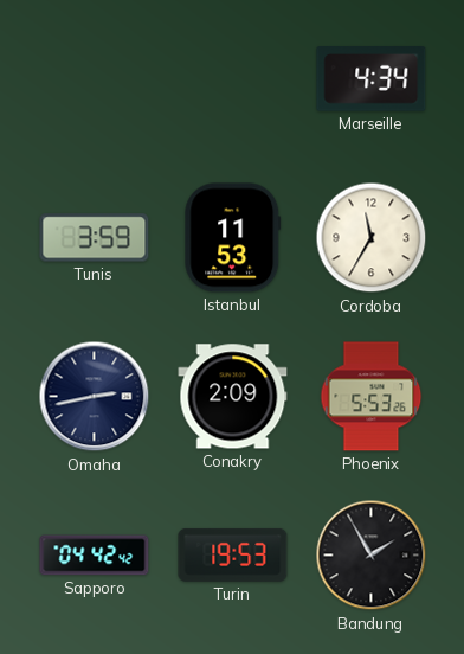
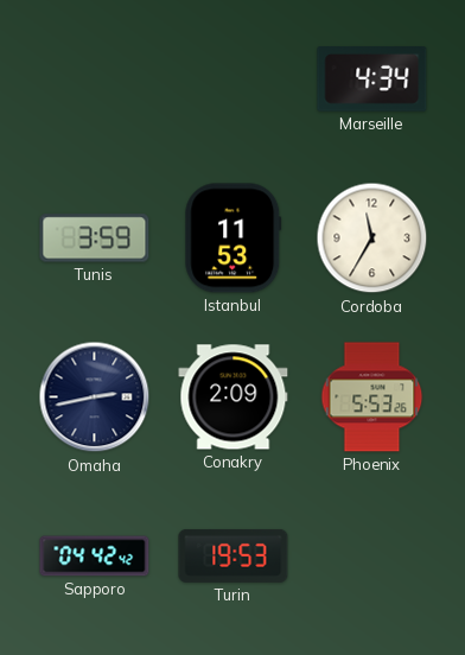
Bandung: 1:55 -> none
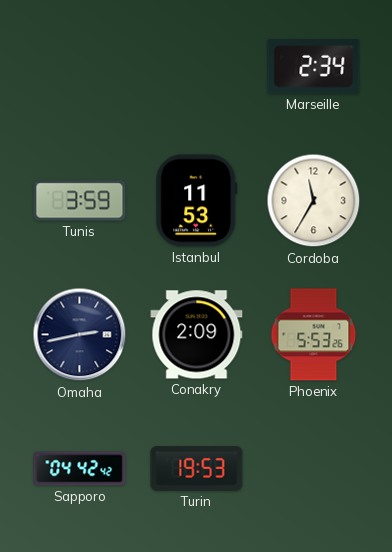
Marseille: 4:34 -> 2:34
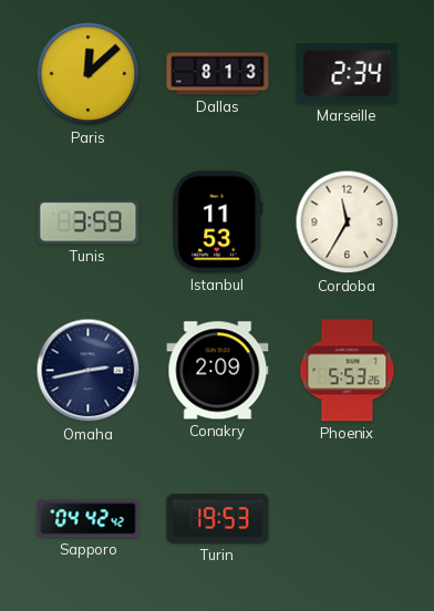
Paris: none -> 12:08
Dallas: none -> 8:13
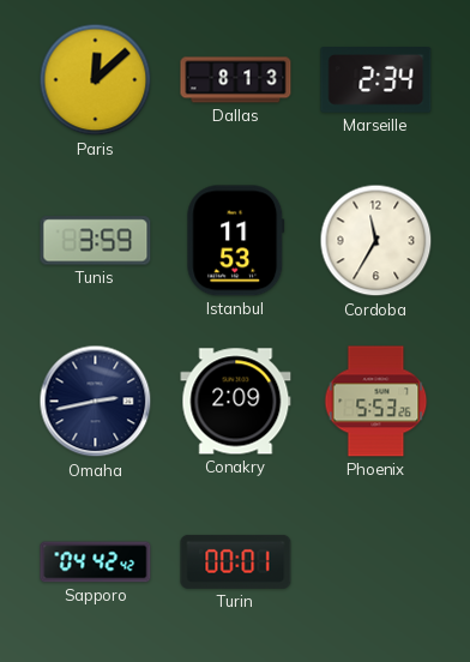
Turin: 19:53 -> 00:01
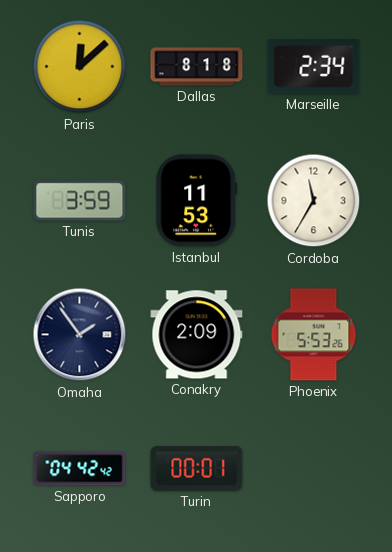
Dallas: 8:13 -> 8:18
Omaha: 2:43 -> 1:54
